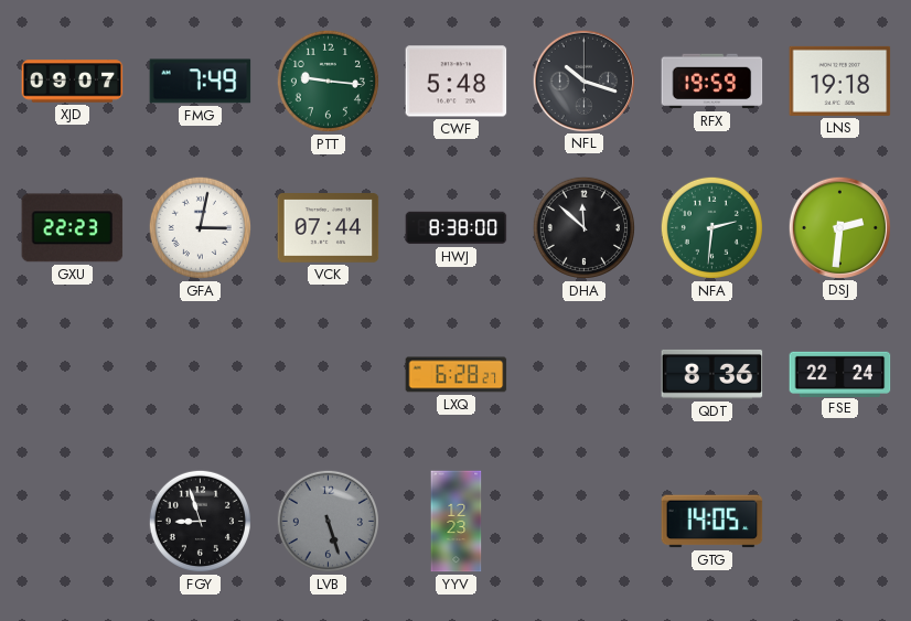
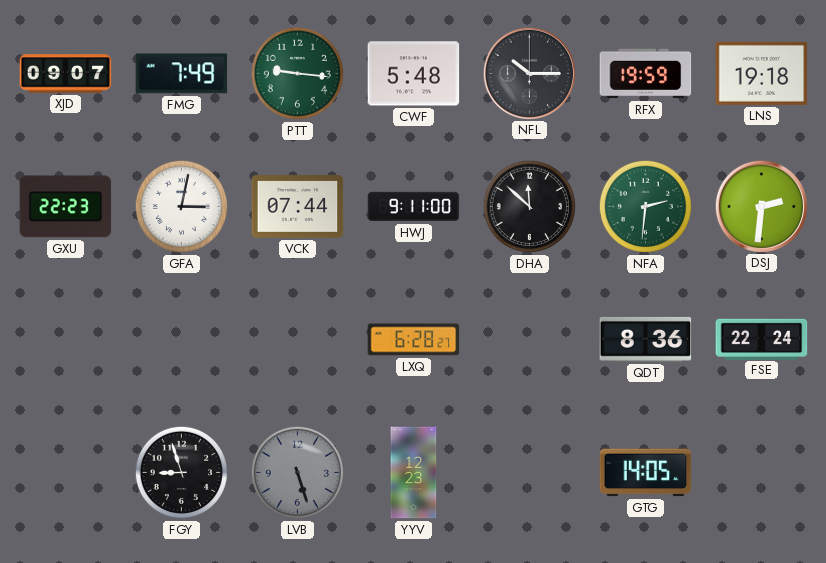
NFL: 10:18 -> 10:15
HWJ: 8:38 -> 9:11
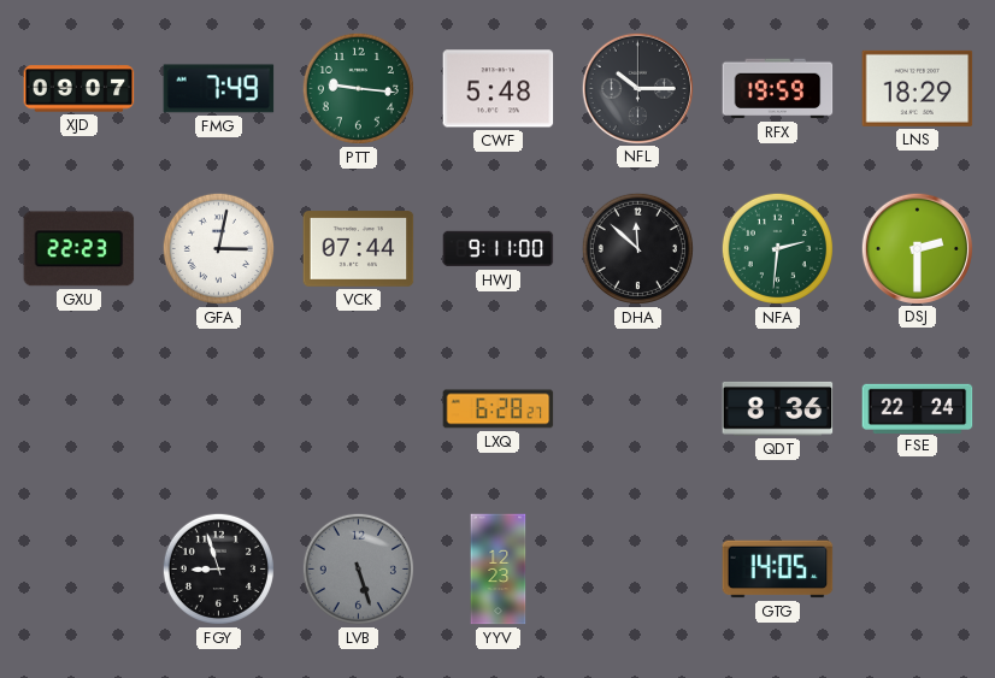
LNS: 19:18 -> 18:29
DSJ: 2:31 -> 2:30
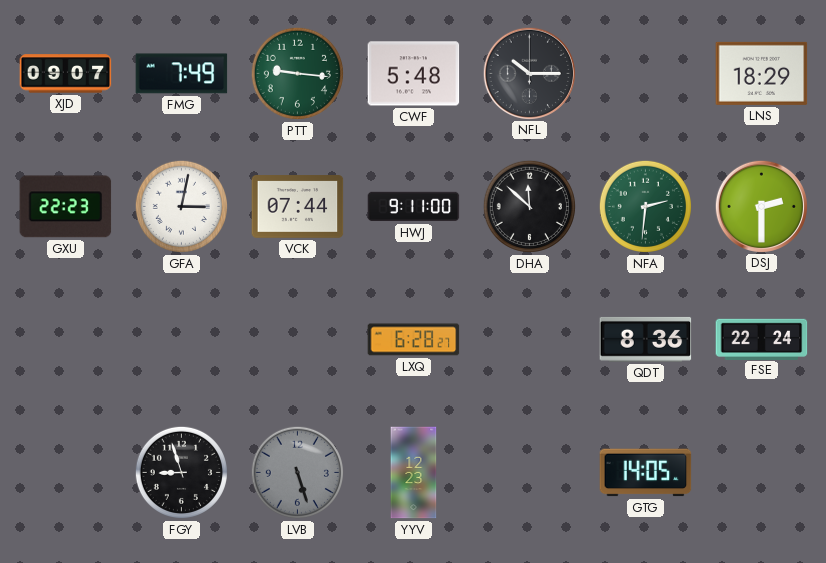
RFX: 19:59 -> none
